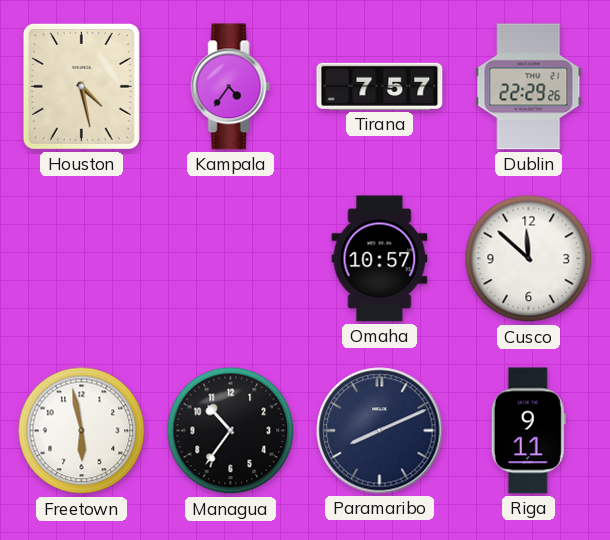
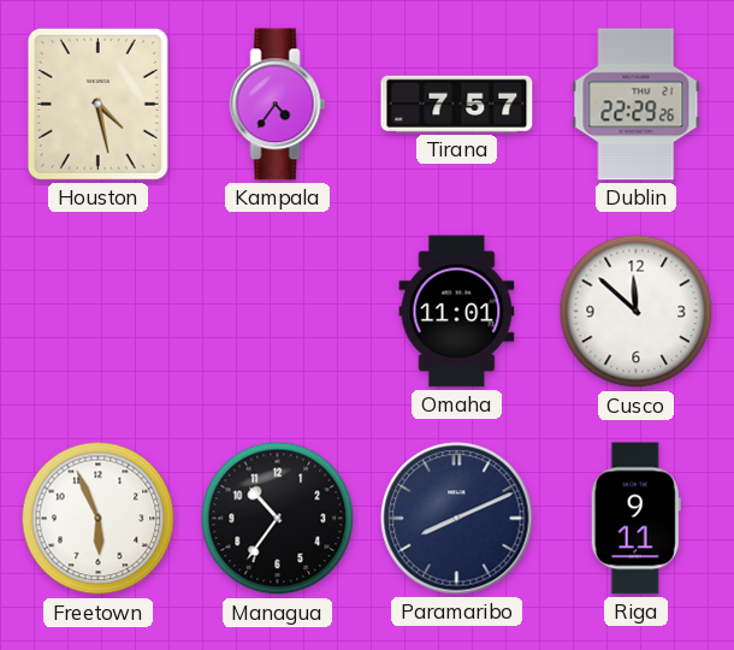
Omaha: 10:57 -> 11:01
Freetown: 5:58 -> 5:56
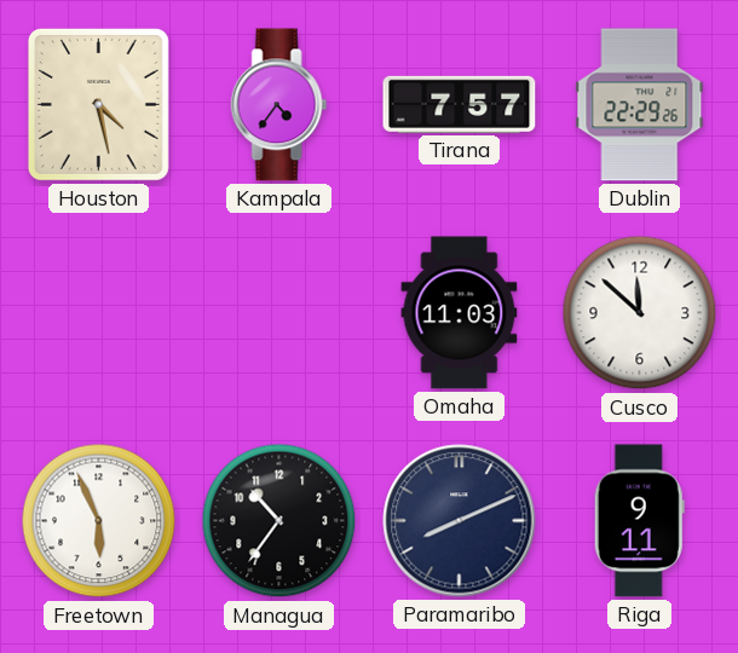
Omaha: 11:01 -> 11:03
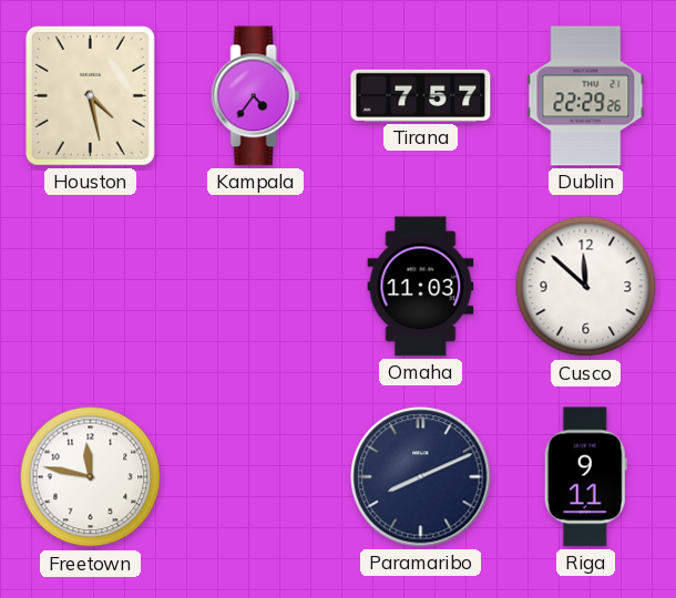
Freetown: 5:56 -> 11:47
Managua: 10:36 -> none
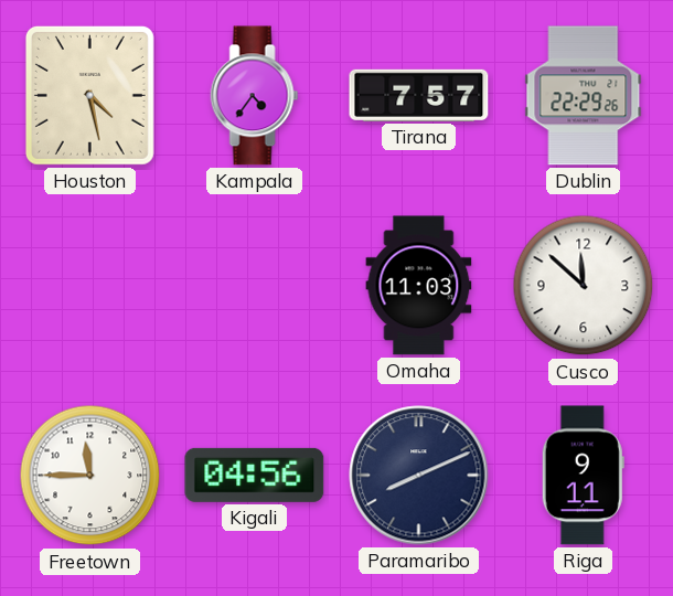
Freetown: 11:47 -> 11:45
Kigali: none -> 04:56
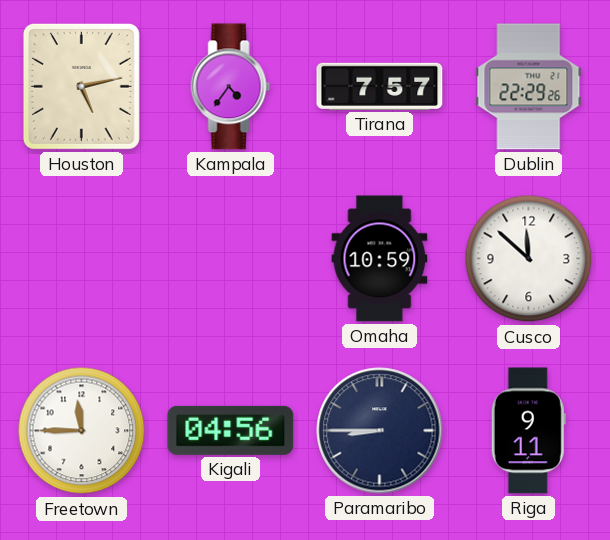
Houston: 4:28 -> 5:13
Omaha: 11:03 -> 10:59
Paramaribo: 8:11 -> 8:45
